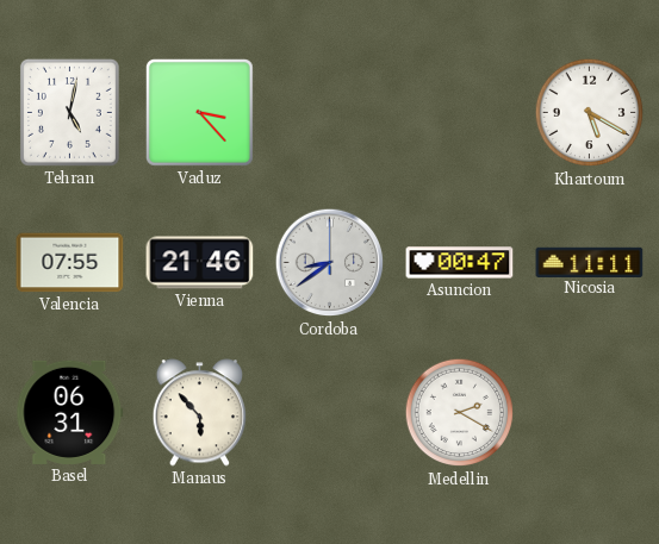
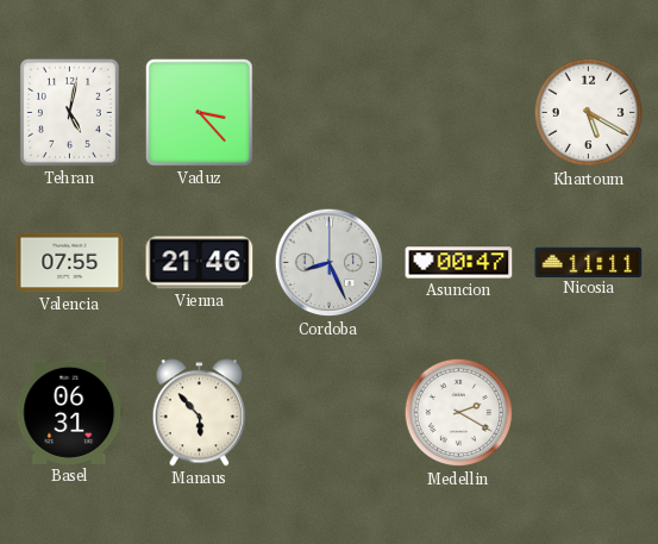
Cordoba: 8:39 -> 8:26
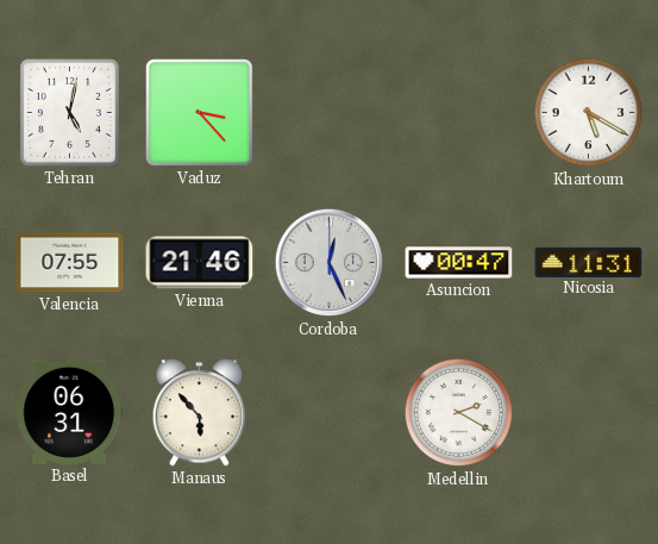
Cordoba: 8:26 -> 12:26
Nicosia: 11:11 -> 11:31
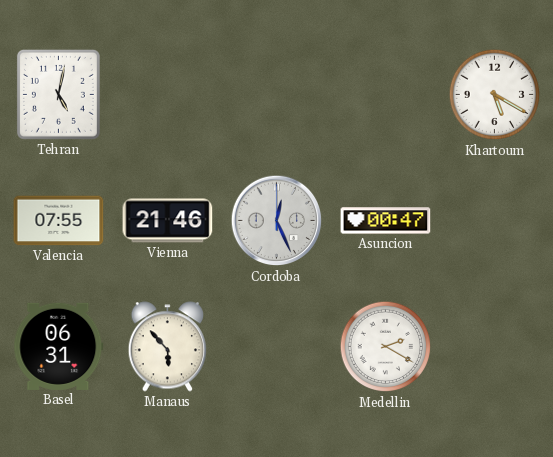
Vaduz: 3:23 -> none
Nicosia: 11:31 -> none
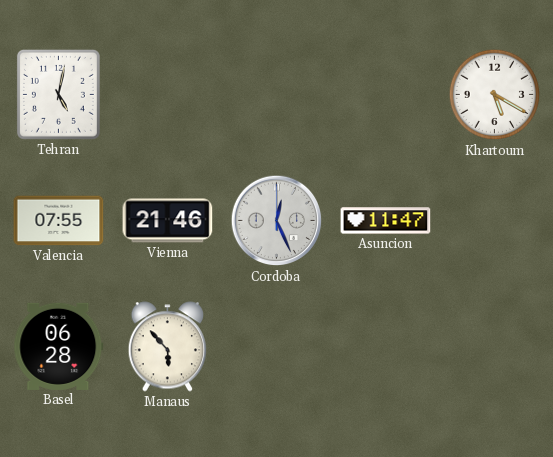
Asuncion: 00:47 -> 11:47
Basel: 06:31 -> 06:28
Medellin: 2:20 -> none
